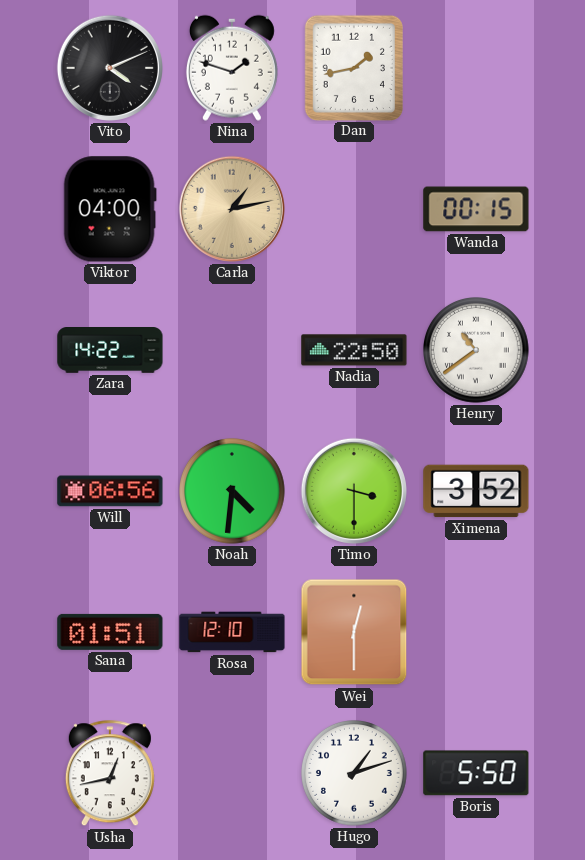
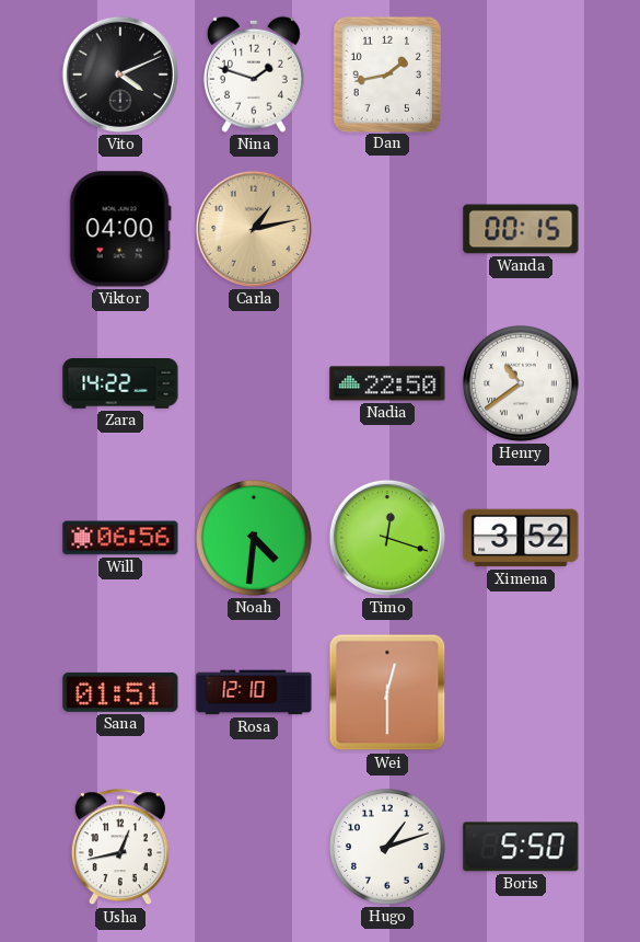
Timo: 3:30 -> 12:18
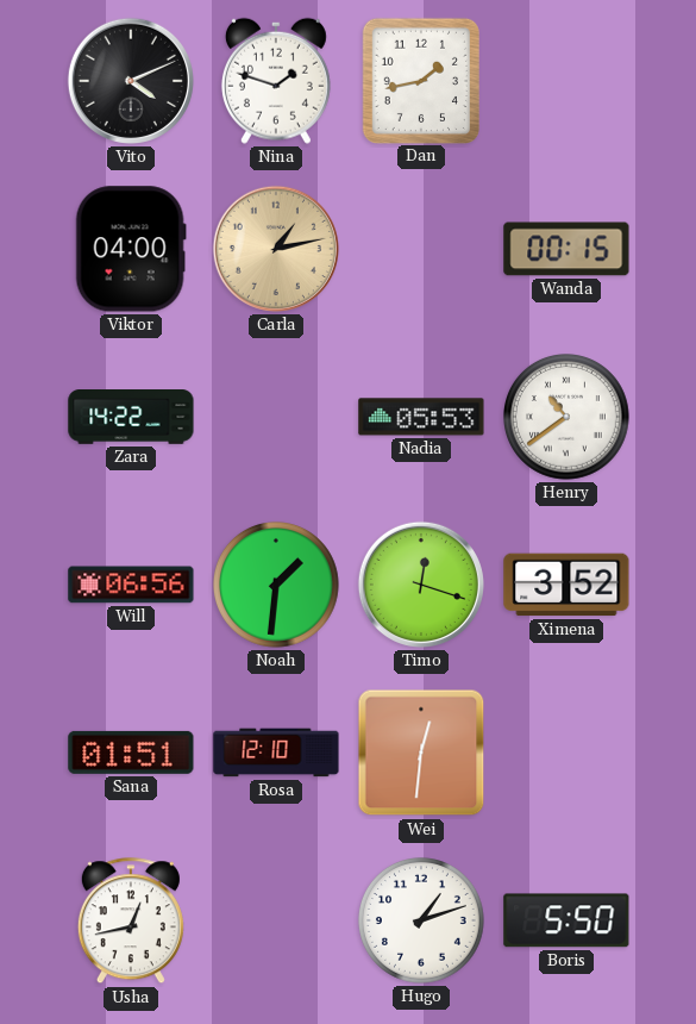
Nadia: 22:50 -> 05:53
Noah: 4:31 -> 1:31
Wei: 12:30 -> 12:31
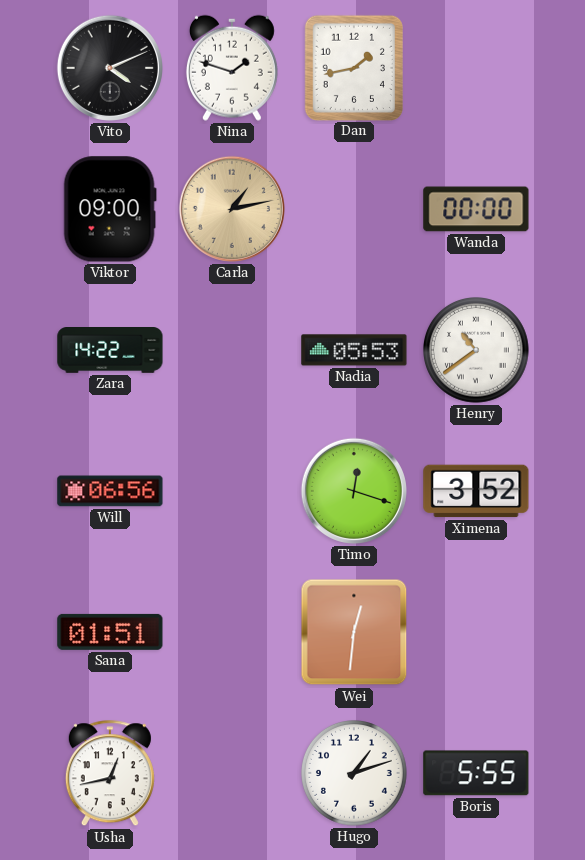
Viktor: 04:00 -> 09:00
Wanda: 00:15 -> 00:00
Noah: 1:31 -> none
Rosa: 12:10 -> none
Boris: 5:50 -> 5:55
